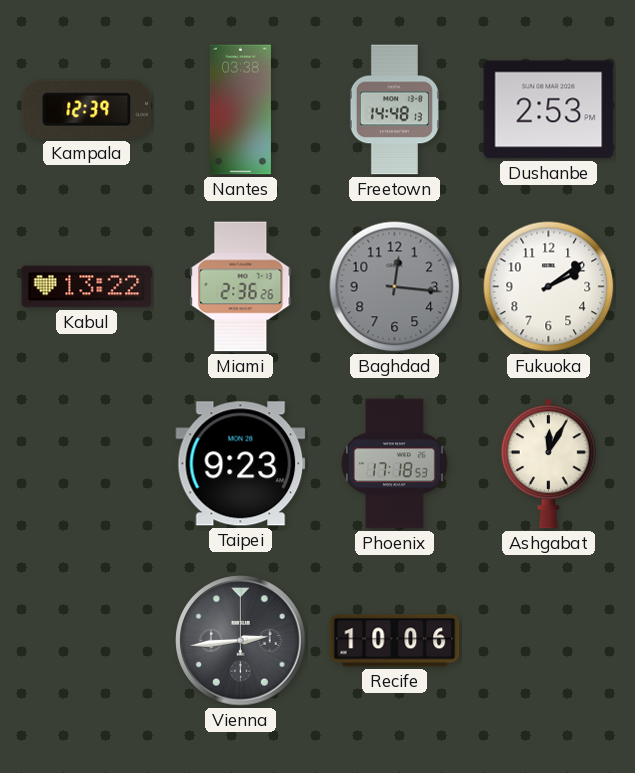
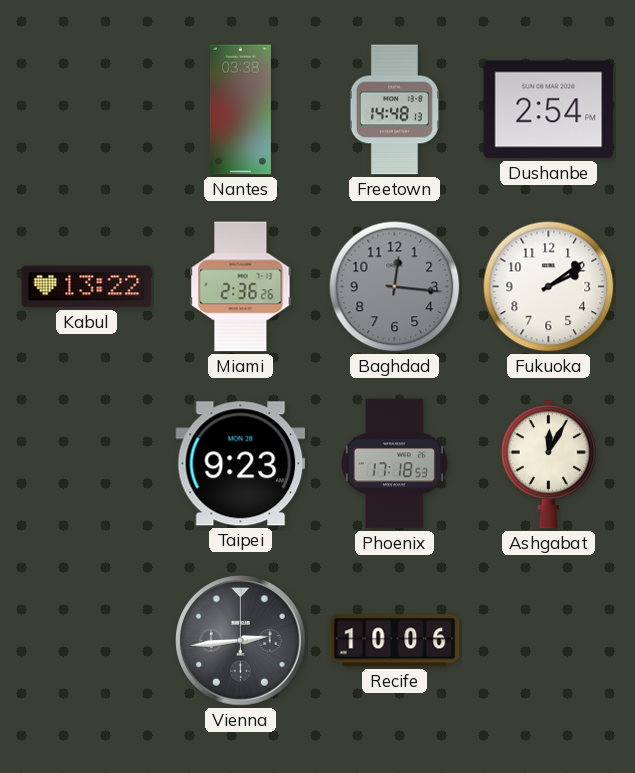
Kampala: 12:39 -> none
Dushanbe: 2:53 -> 2:54
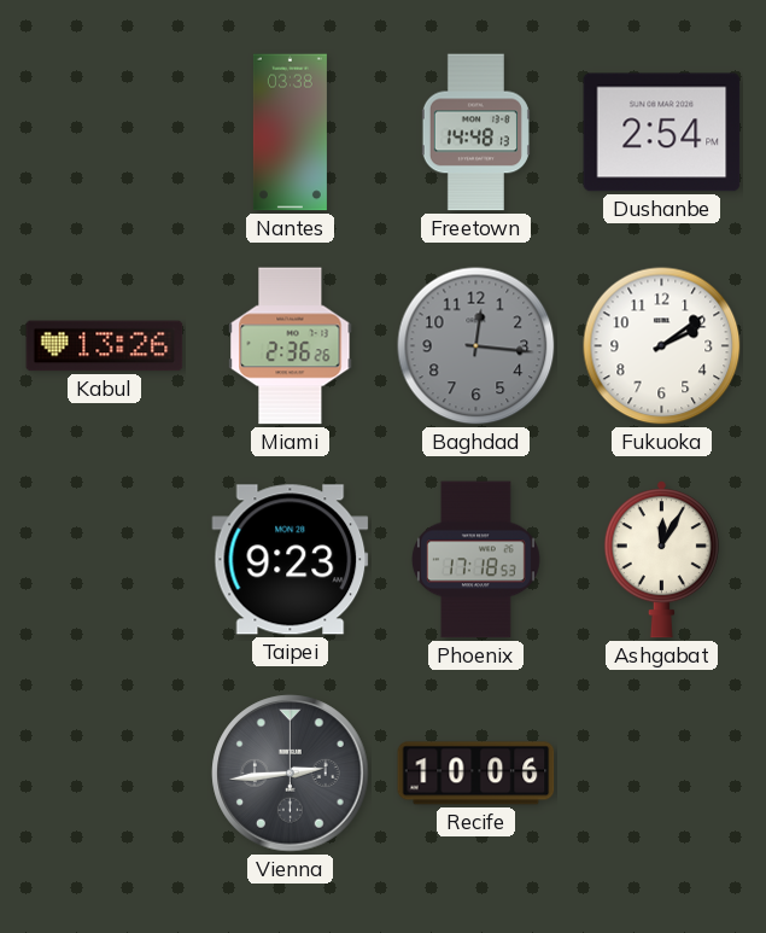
Kabul: 13:22 -> 13:26
